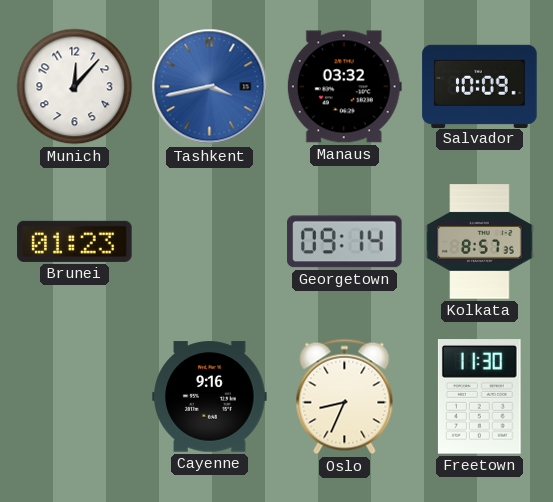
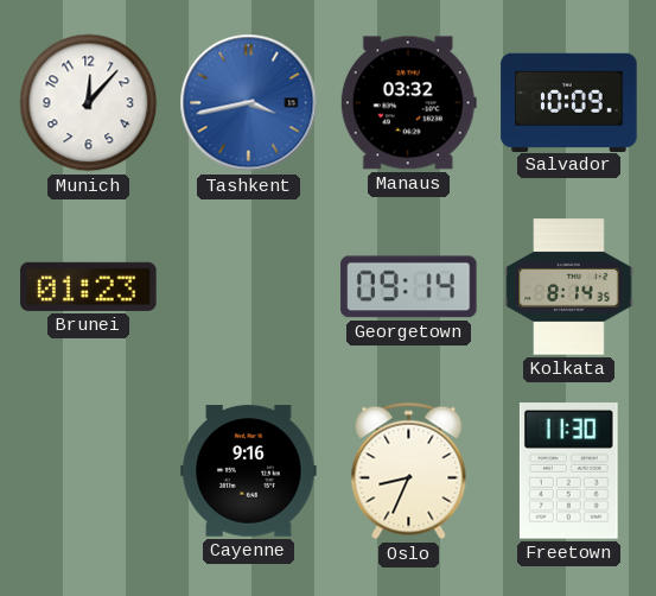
Kolkata: 8:57 -> 8:14
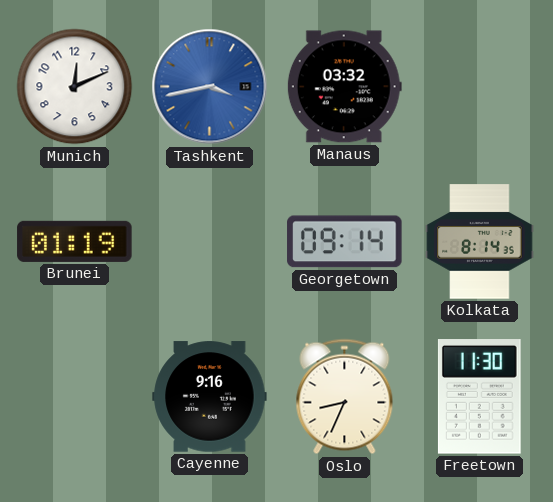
Munich: 12:07 -> 12:11
Salvador: 10:09 -> none
Brunei: 01:23 -> 01:19
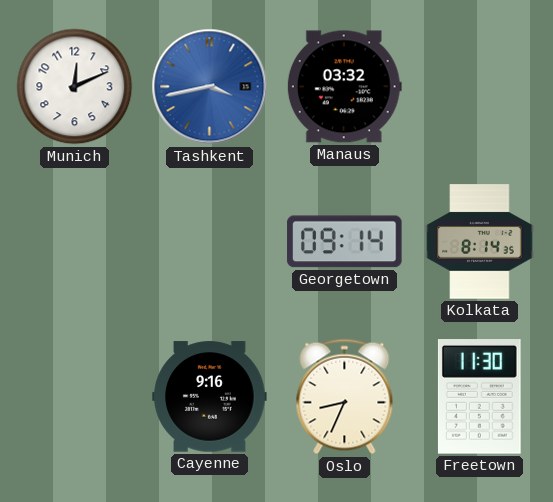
Brunei: 01:19 -> none
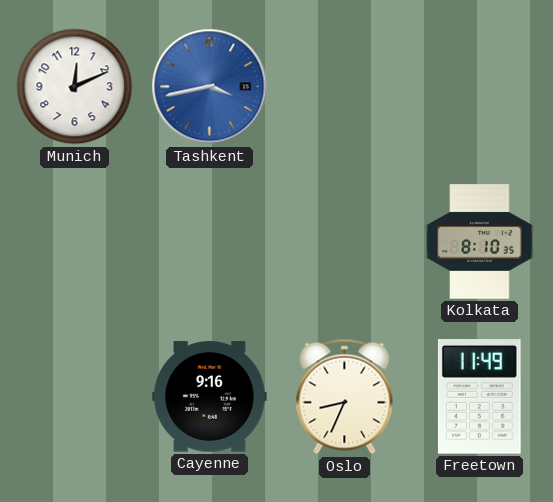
Manaus: 03:32 -> none
Georgetown: 09:14 -> none
Kolkata: 8:14 -> 8:10
Freetown: 11:30 -> 11:49
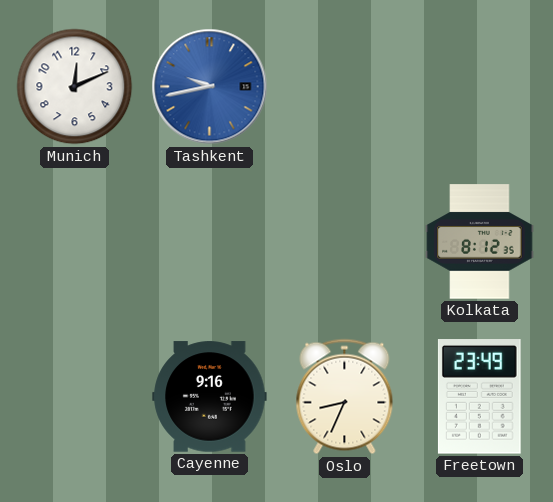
Tashkent: 3:43 -> 9:43
Kolkata: 8:10 -> 8:12
Freetown: 11:49 -> 23:49
